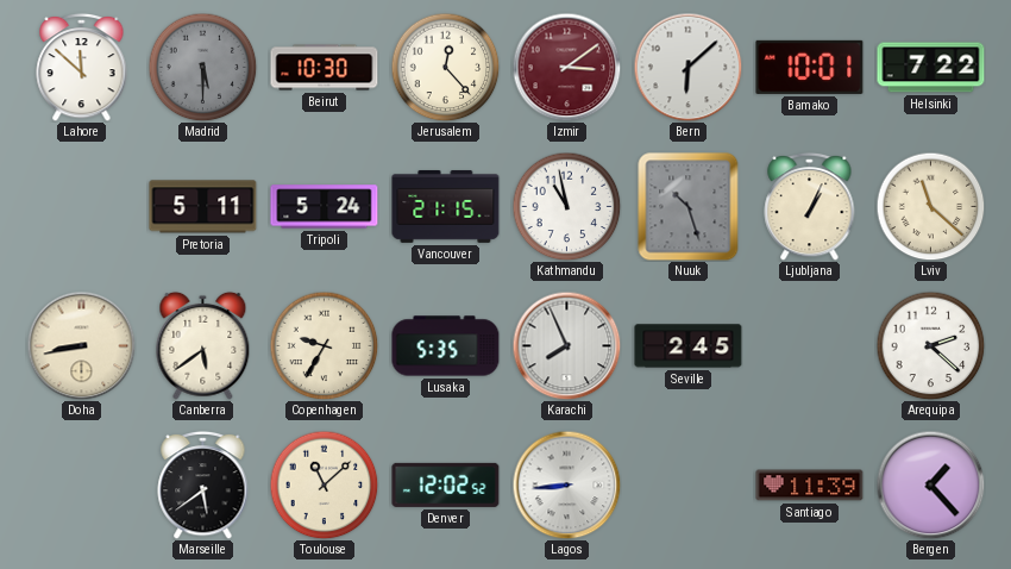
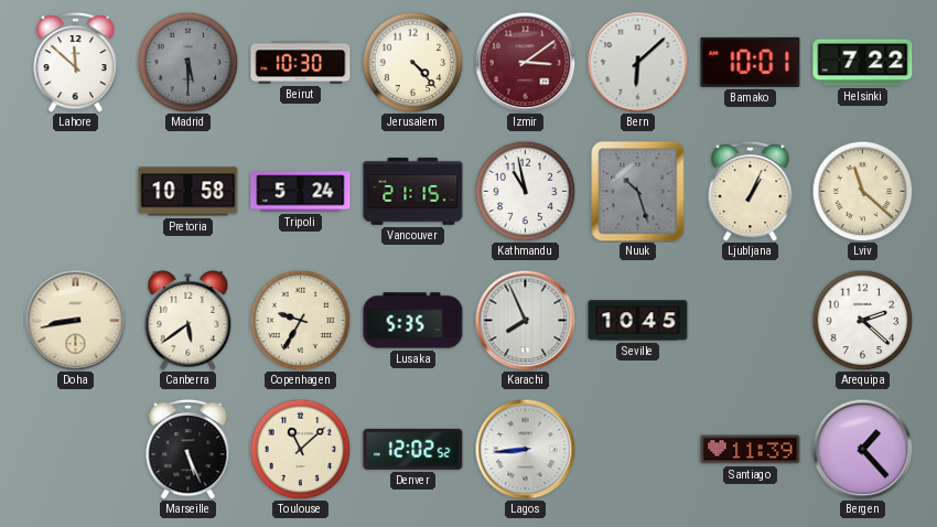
Jerusalem: 12:23 -> 4:23
Pretoria: 5:11 -> 10:58
Seville: 2:45 -> 10:45
Marseille: 5:39 -> 5:26
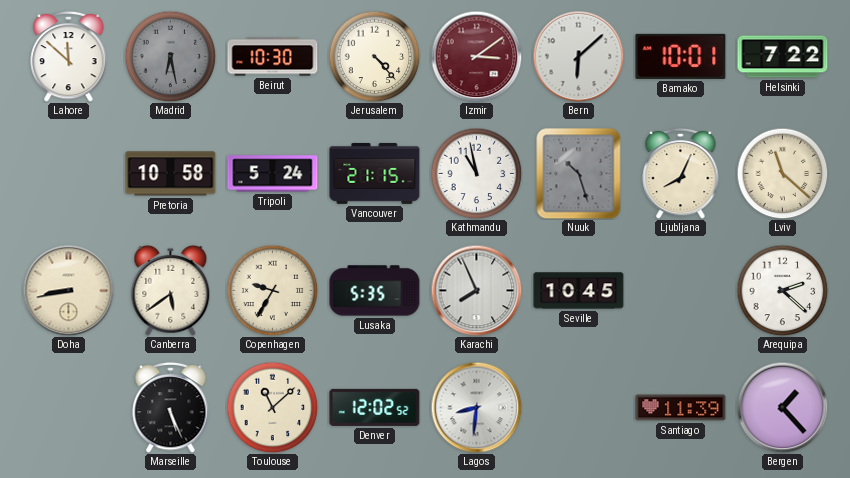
Madrid: 5:30 -> 6:28
Ljubljana: 1:04 -> 8:04
Lagos: 8:44 -> 8:31
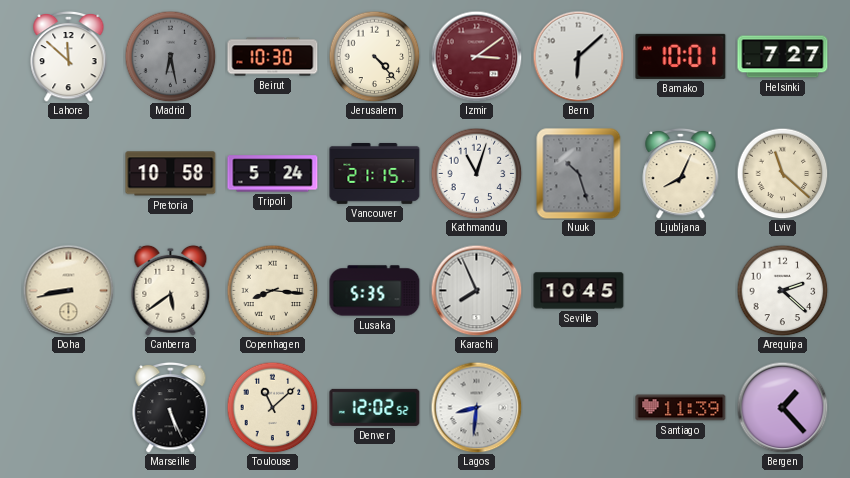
Helsinki: 7:22 -> 7:27
Kathmandu: 10:58 -> 11:03
Copenhagen: 9:35 -> 8:16
